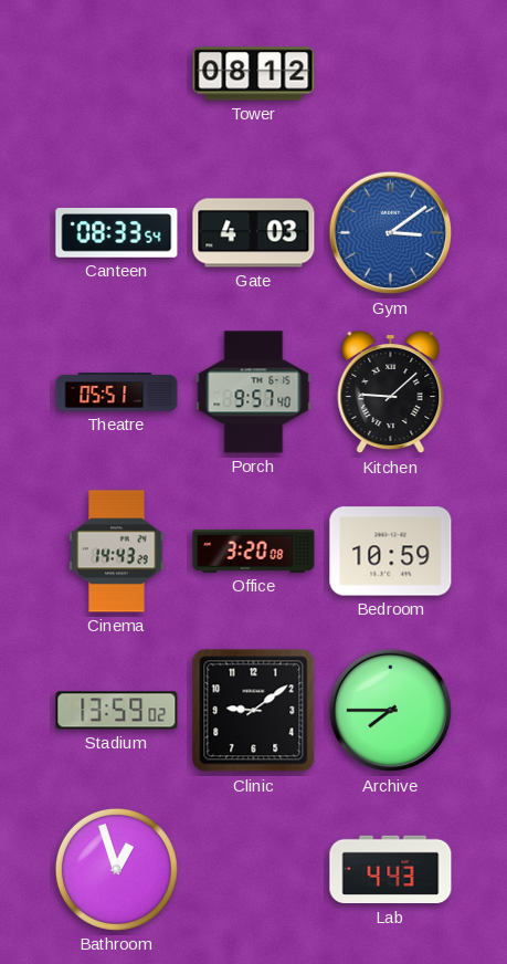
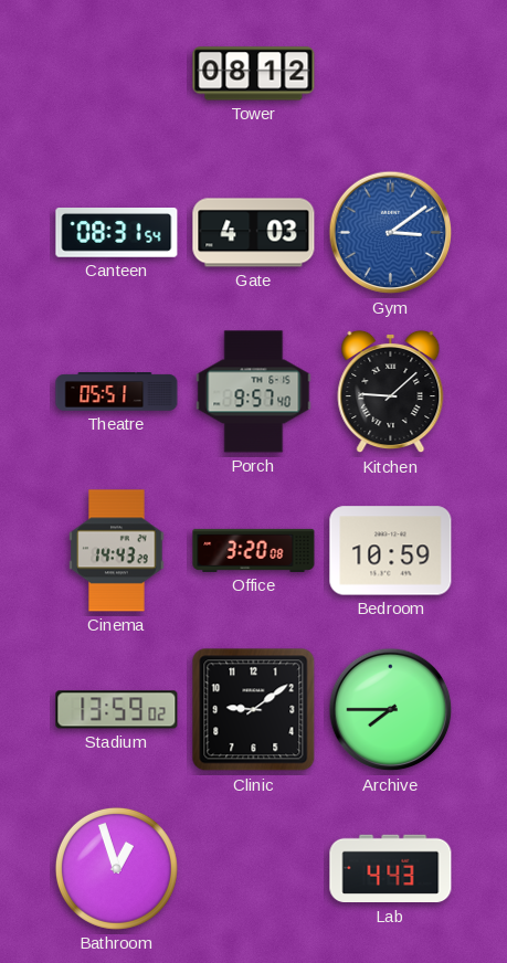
Canteen: 08:33 -> 08:31
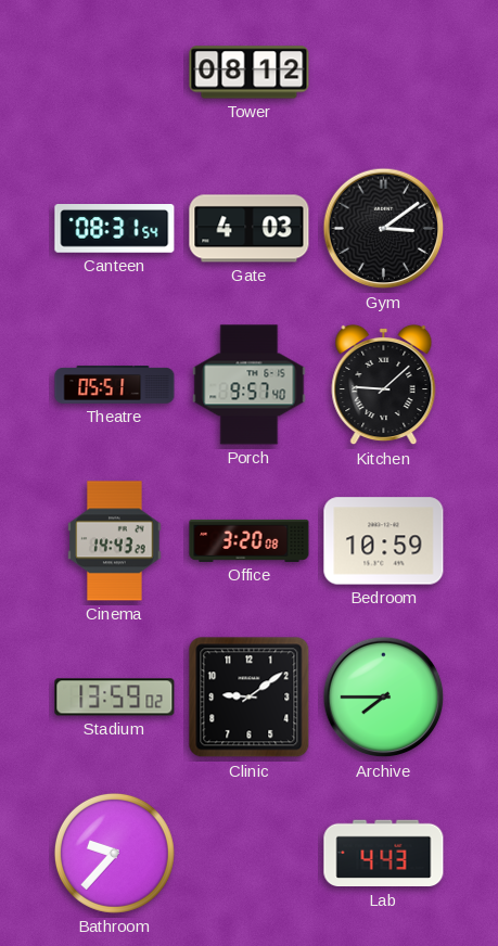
Gym dial: blue -> black
Bathroom: 12:57 -> 9:37
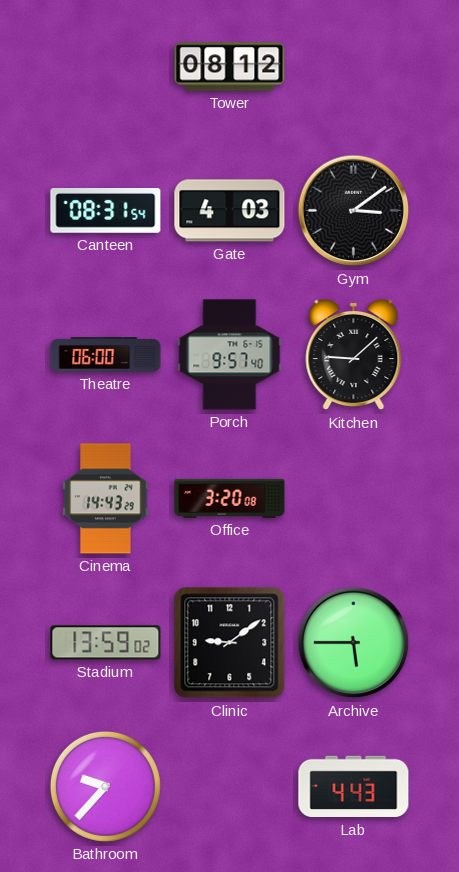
Theatre: 05:51 -> 06:00
Bedroom: 10:59 -> none
Archive: 7:45 -> 5:45
